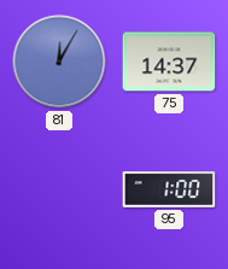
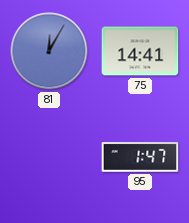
75: 14:37 -> 14:41
95: 1:00 -> 1:47
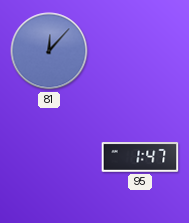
81: 12:05 -> 12:07
75: 14:41 -> none
